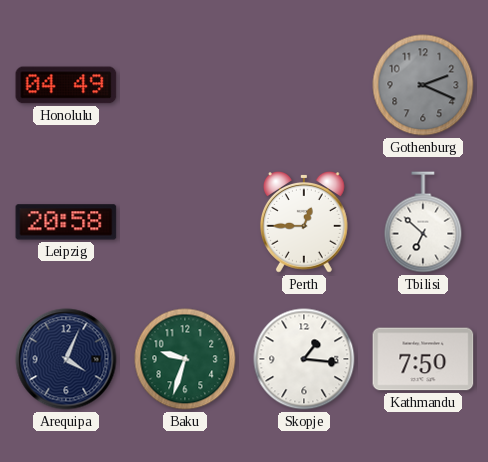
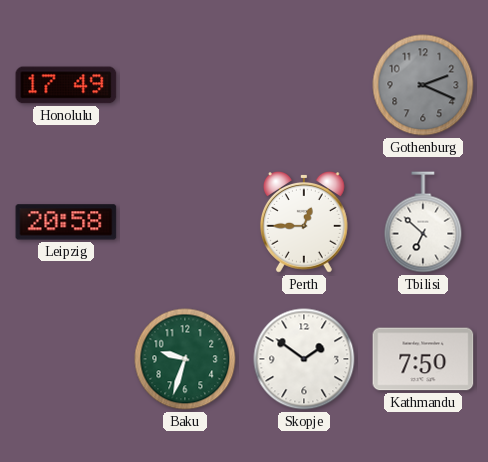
Honolulu: 04:49 -> 17:49
Arequipa: 4:04 -> none
Skopje: 1:16 -> 1:51
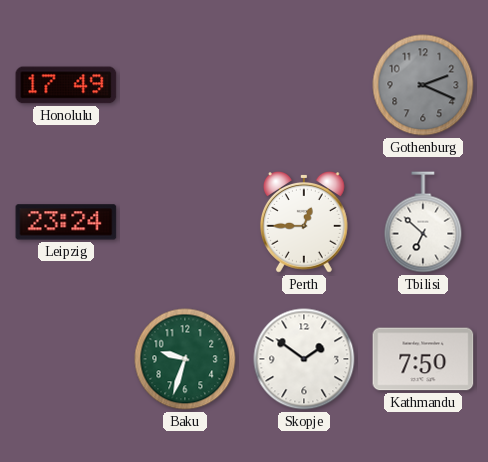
Leipzig: 20:58 -> 23:24
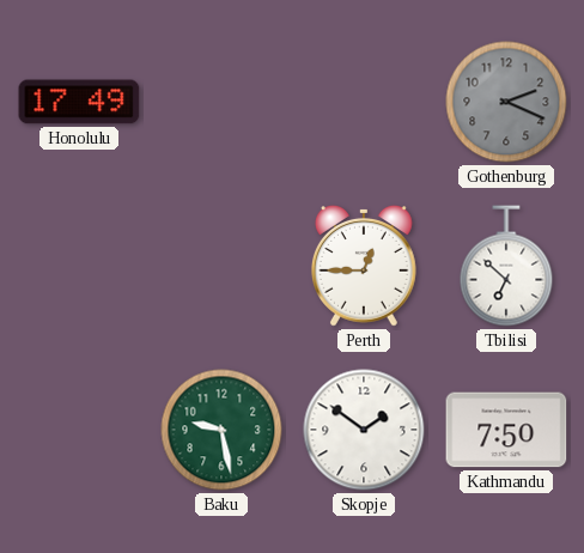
Leipzig: 23:24 -> none
Baku: 9:33 -> 9:28
